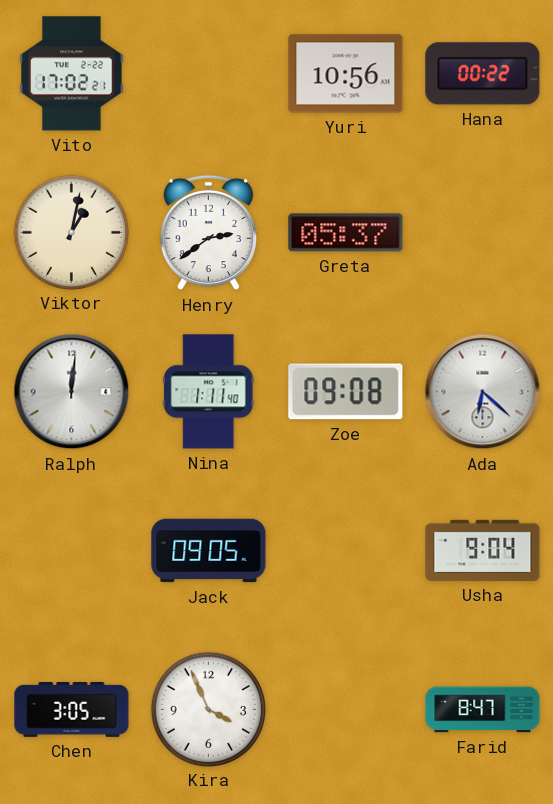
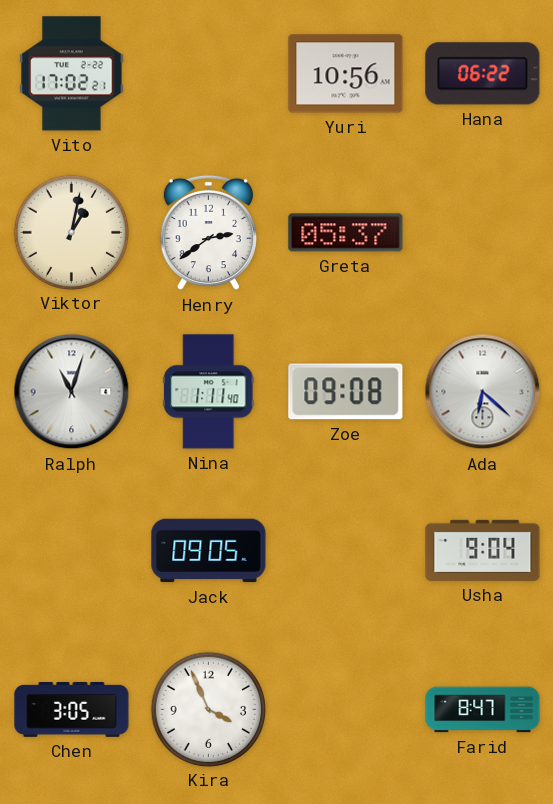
Hana: 00:22 -> 06:22
Ralph: 12:01 -> 11:03
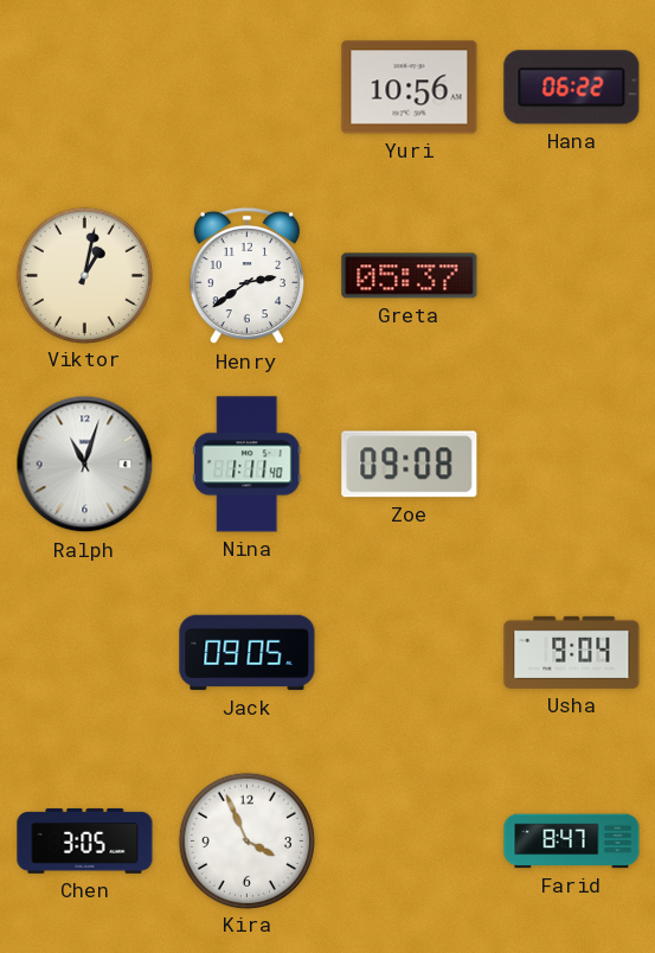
Vito: 17:02 -> none
Ada: 6:22 -> none
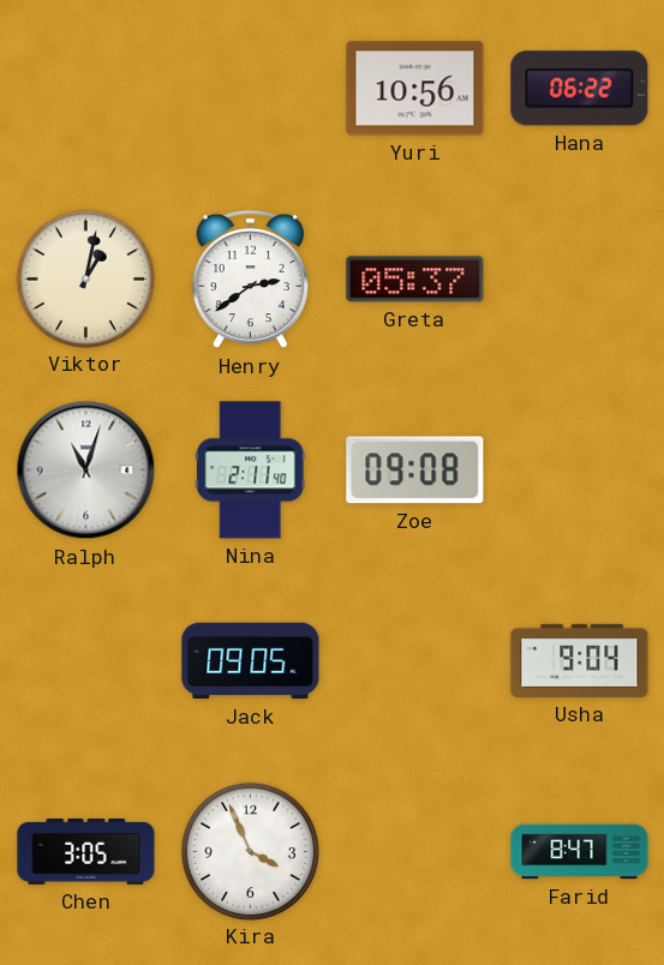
Nina: 1:11 -> 2:11
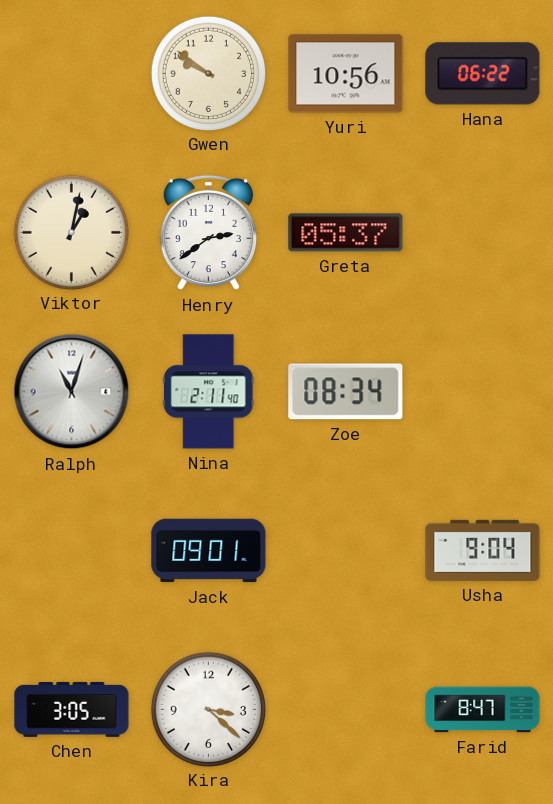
Gwen: none -> 9:51
Zoe: 09:08 -> 08:34
Jack: 09:05 -> 09:01
Kira: 3:56 -> 3:22
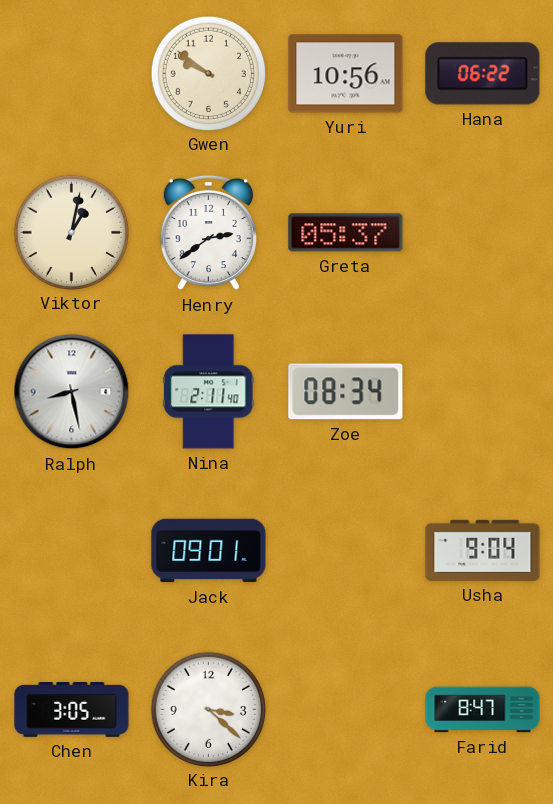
Ralph: 11:03 -> 8:28
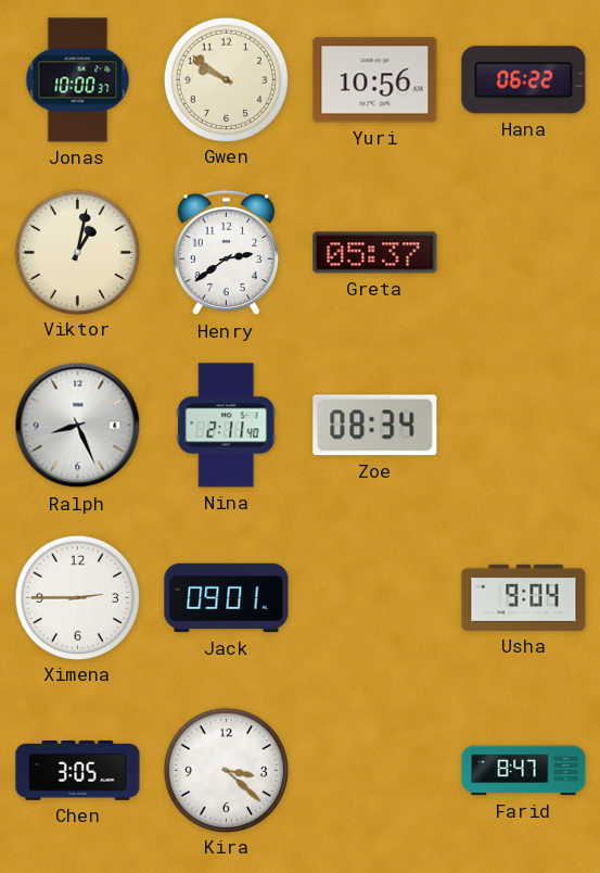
Jonas: none -> 10:00
Ralph: 8:28 -> 8:26
Ximena: none -> 2:45
